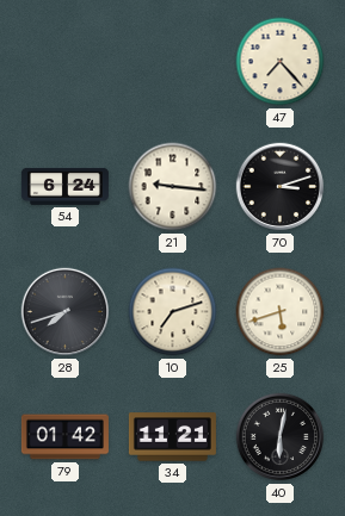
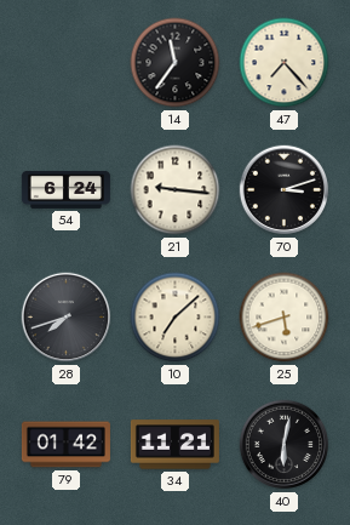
14: none -> 11:36
10: 7:12 -> 7:08
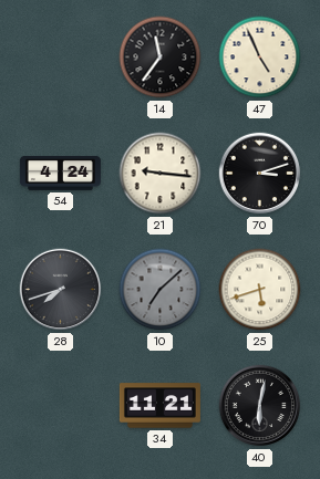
47: 7:23 -> 4:56
54: 6:24 -> 4:24
10 dial: cream -> grey
79: 01:42 -> none
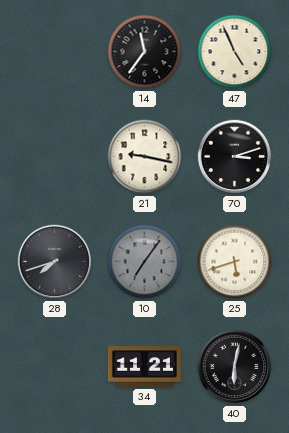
54: 4:24 -> none
21: 9:16 -> 9:17
10: 7:08 -> 7:06
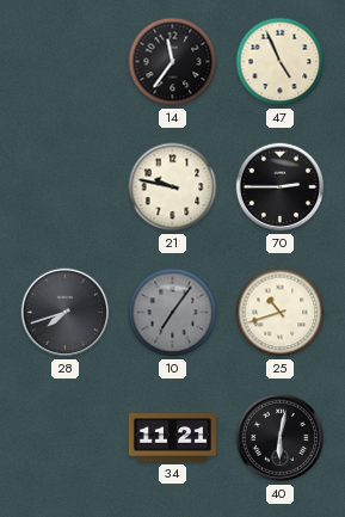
21: 9:17 -> 9:47
70: 3:12 -> 2:45
25: 5:42 -> 10:42
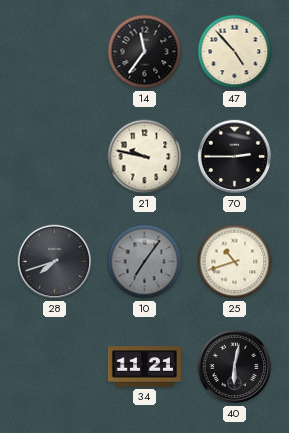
47: 4:56 -> 4:53
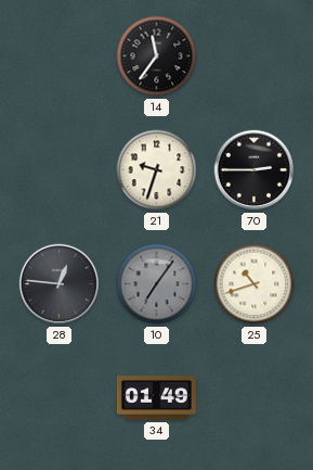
47: 4:53 -> none
21: 9:47 -> 9:33
28: 7:42 -> 12:46
34: 11:21 -> 01:49
40: 6:02 -> none
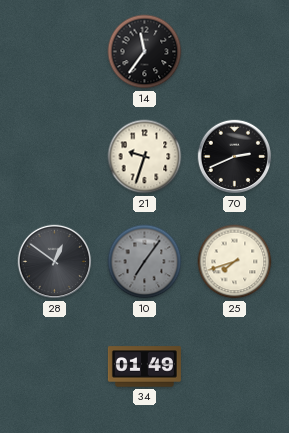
70: 2:45 -> 2:41
28: 12:46 -> 12:51
25: 10:42 -> 7:42
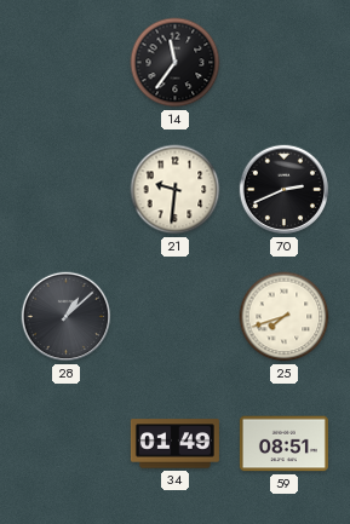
21: 9:33 -> 9:31
28: 12:51 -> 1:08
10: 7:06 -> none
59: none -> 08:51
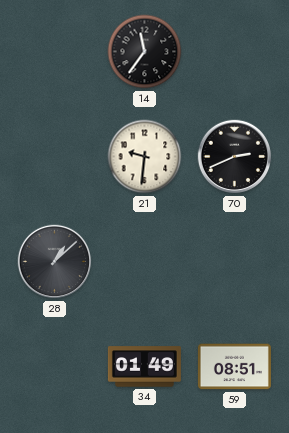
25: 7:42 -> none
